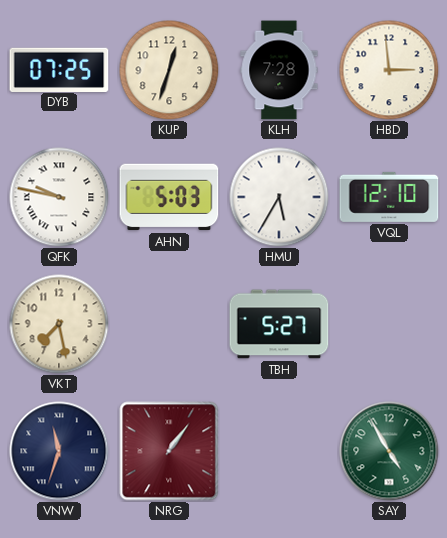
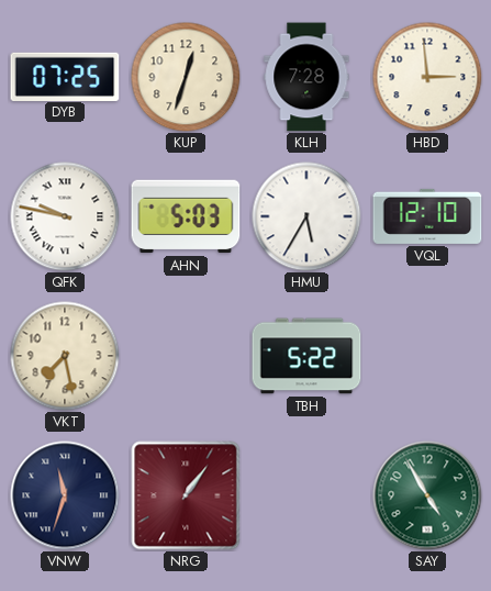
TBH: 5:27 -> 5:22
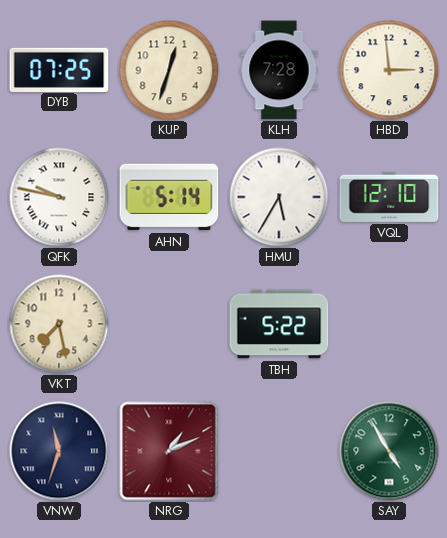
AHN: 5:03 -> 5:14
NRG: 1:06 -> 1:11
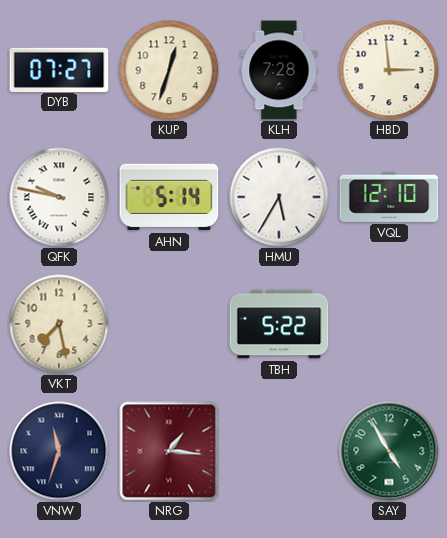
DYB: 07:25 -> 07:27
NRG: 1:11 -> 1:16
